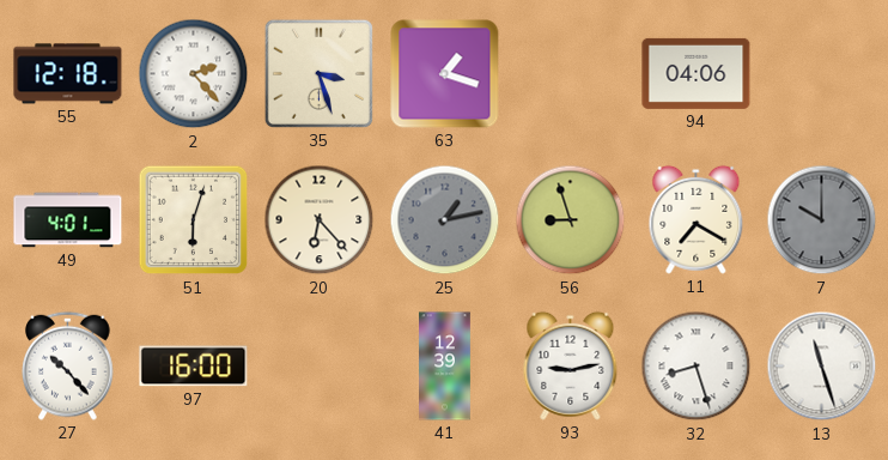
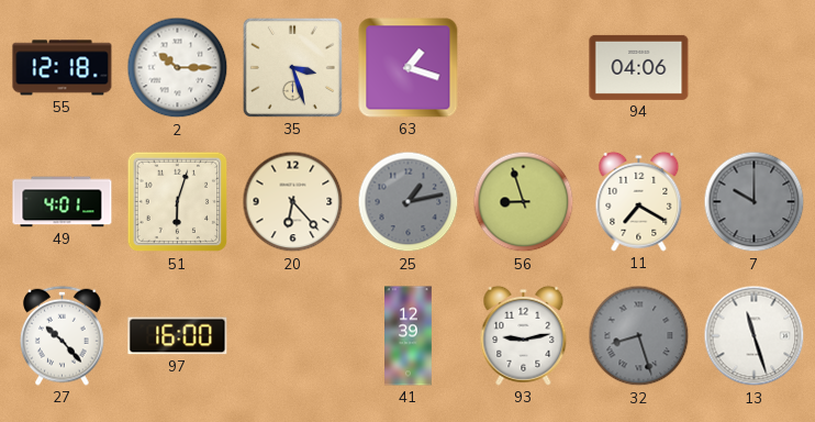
2: 2:23 -> 10:15
32 dial: white -> grey
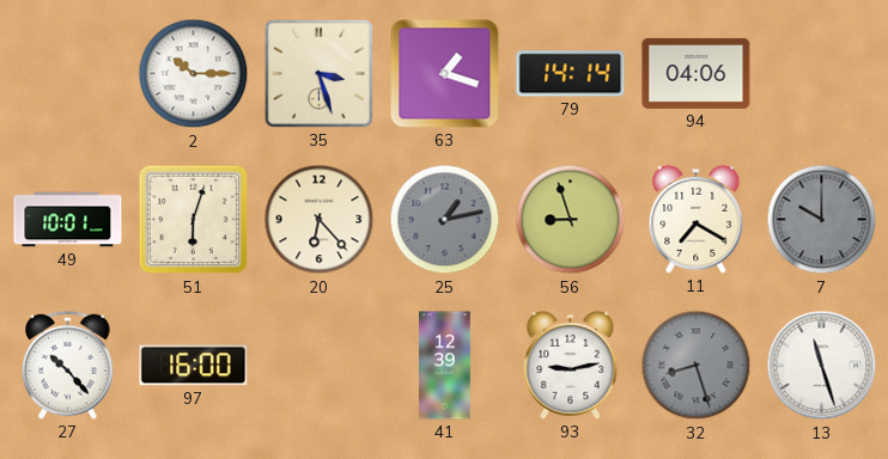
55: 12:18 -> none
79: none -> 14:14
49: 4:01 -> 10:01
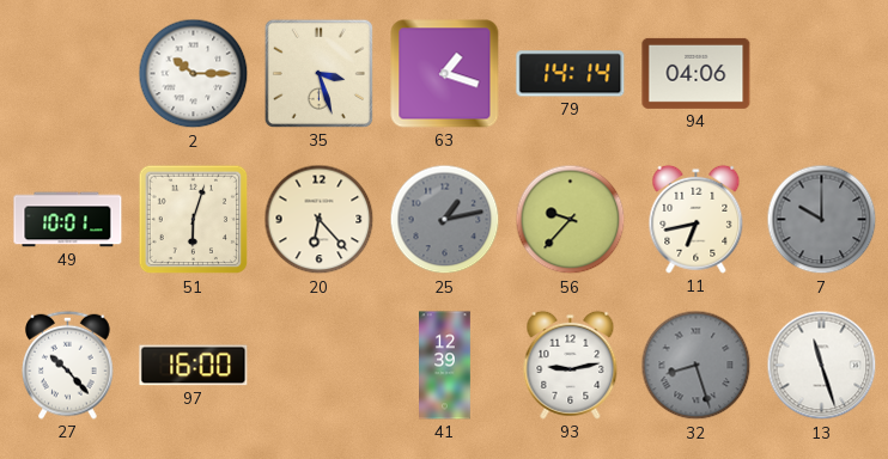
56: 8:57 -> 9:37
11: 7:20 -> 6:43
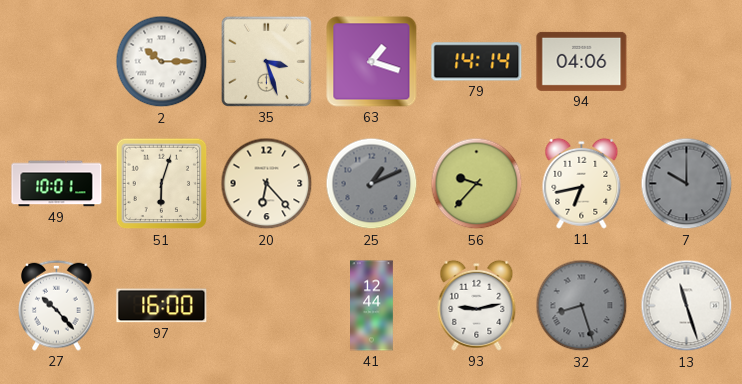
25: 1:13 -> 1:11
41: 12:39 -> 12:44
